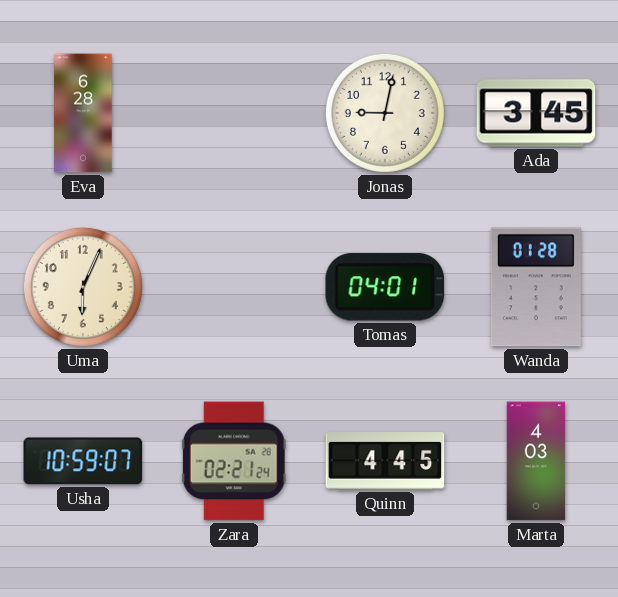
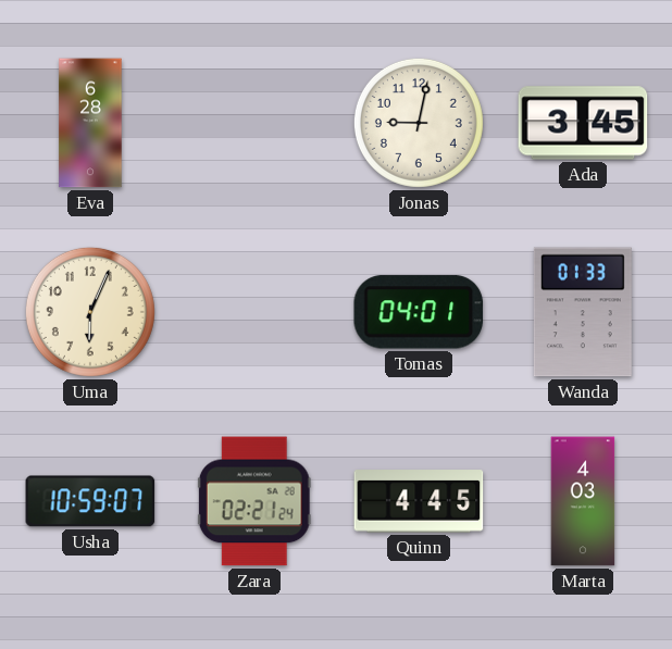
Wanda: 01:28 -> 01:33
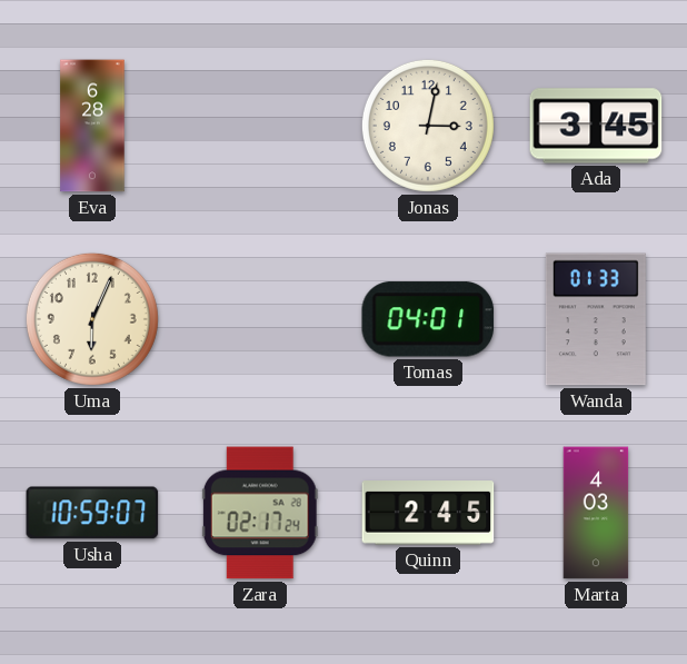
Jonas: 9:02 -> 3:02
Zara: 02:21 -> 02:17
Quinn: 4:45 -> 2:45
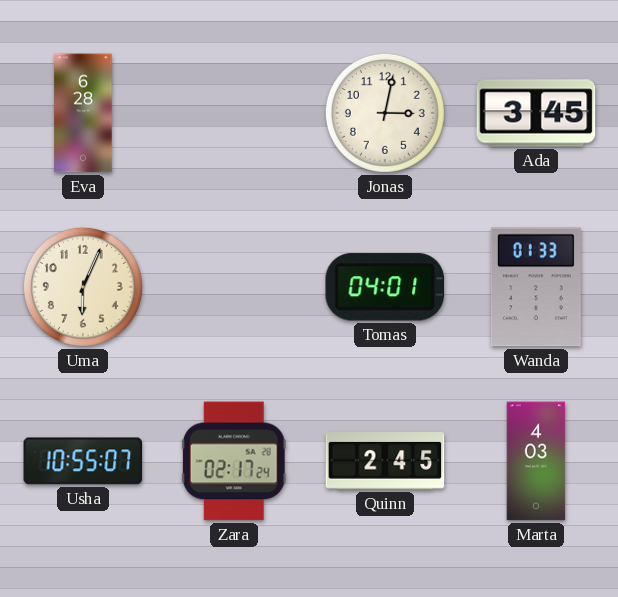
Usha: 10:59 -> 10:55
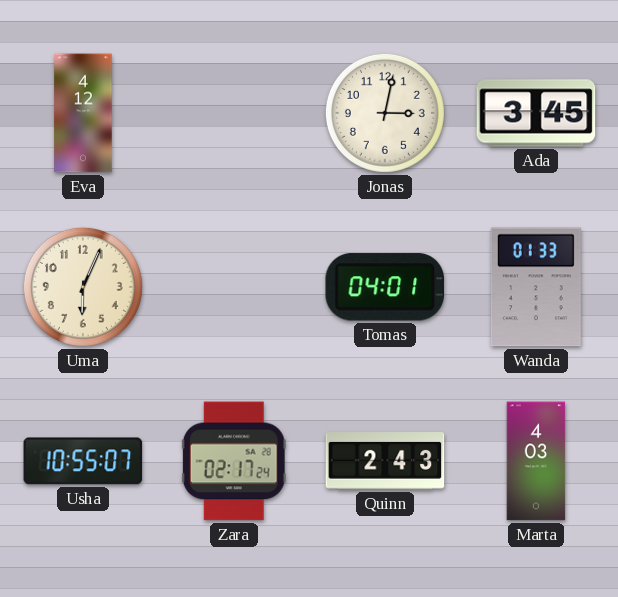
Eva: 6:28 -> 4:12
Quinn: 2:45 -> 2:43
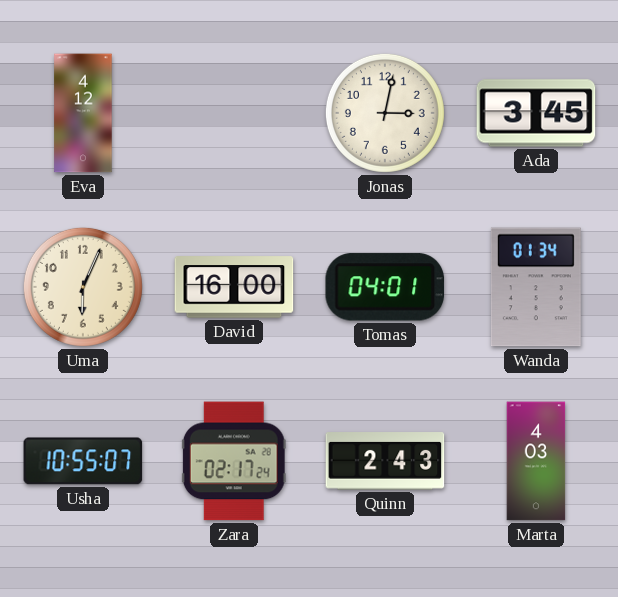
David: none -> 16:00
Wanda: 01:33 -> 01:34
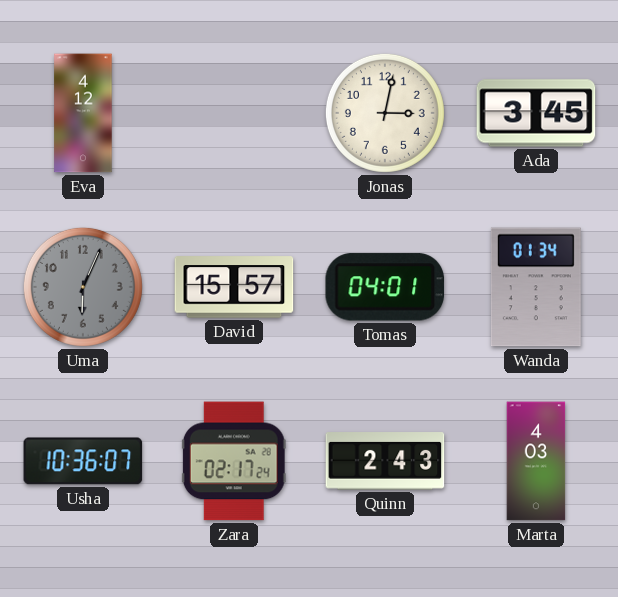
Uma dial: cream -> grey
David: 16:00 -> 15:57
Usha: 10:55 -> 10:36
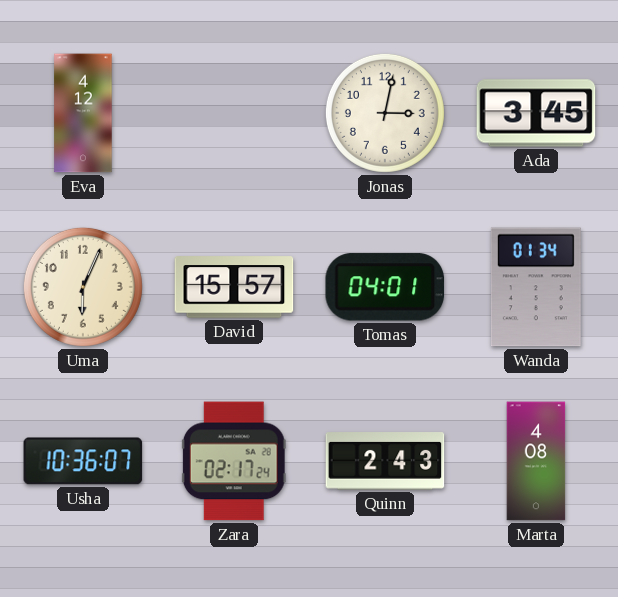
Uma dial: grey -> cream
Marta: 4:03 -> 4:08
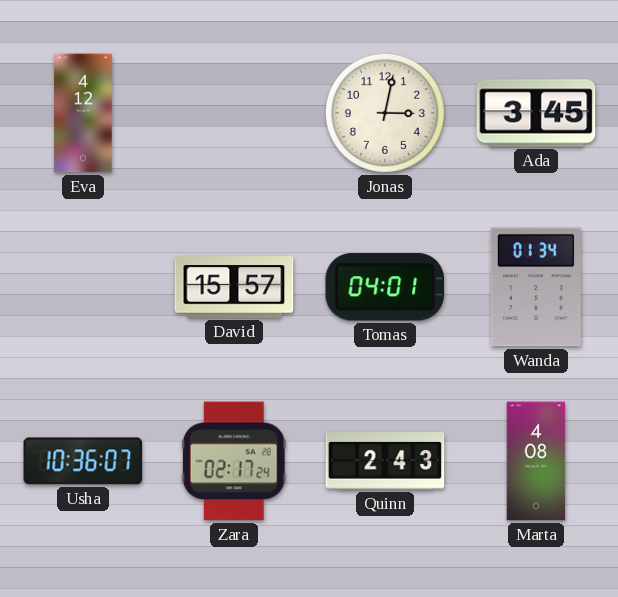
Uma: 6:04 -> none
